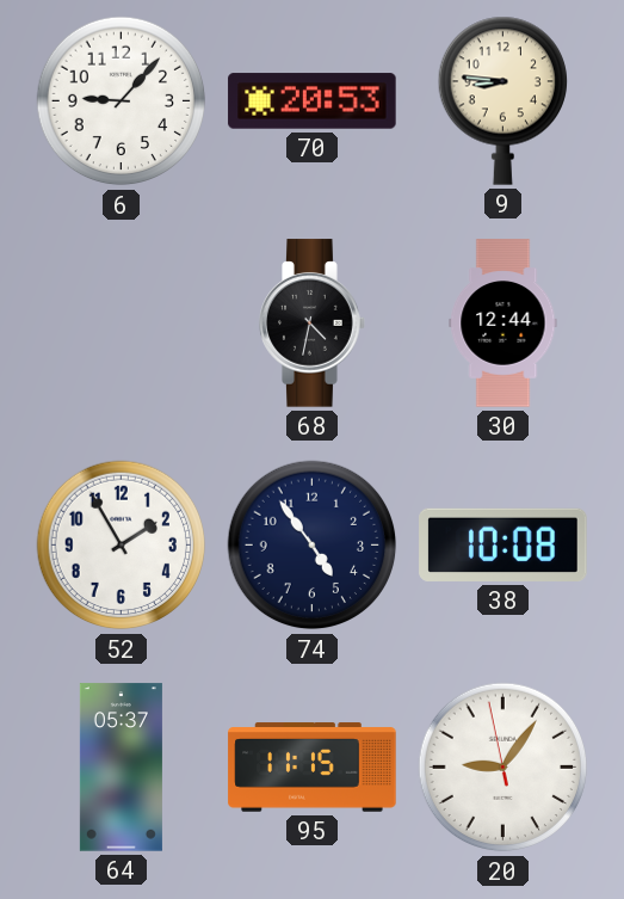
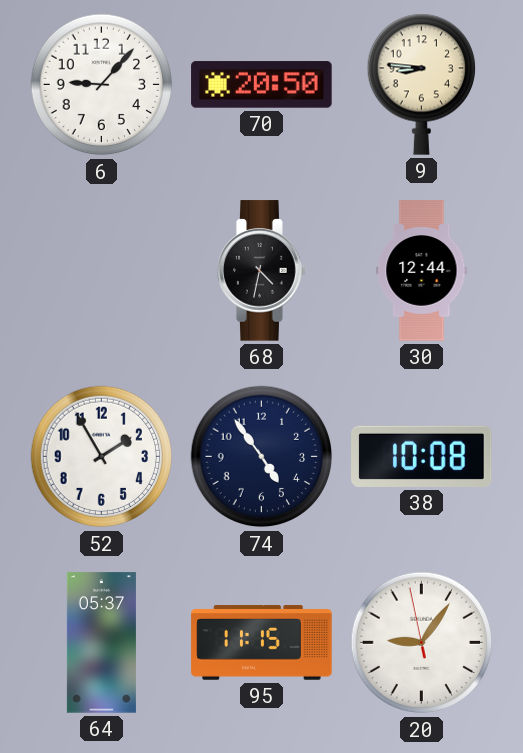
70: 20:53 -> 20:50
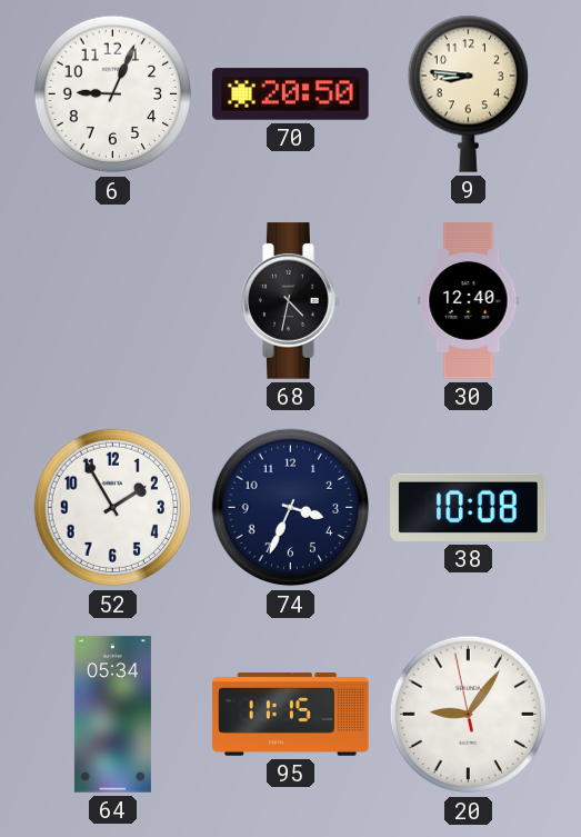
6: 9:07 -> 9:04
30: 12:44 -> 12:40
74: 4:54 -> 3:34
64: 05:37 -> 05:34
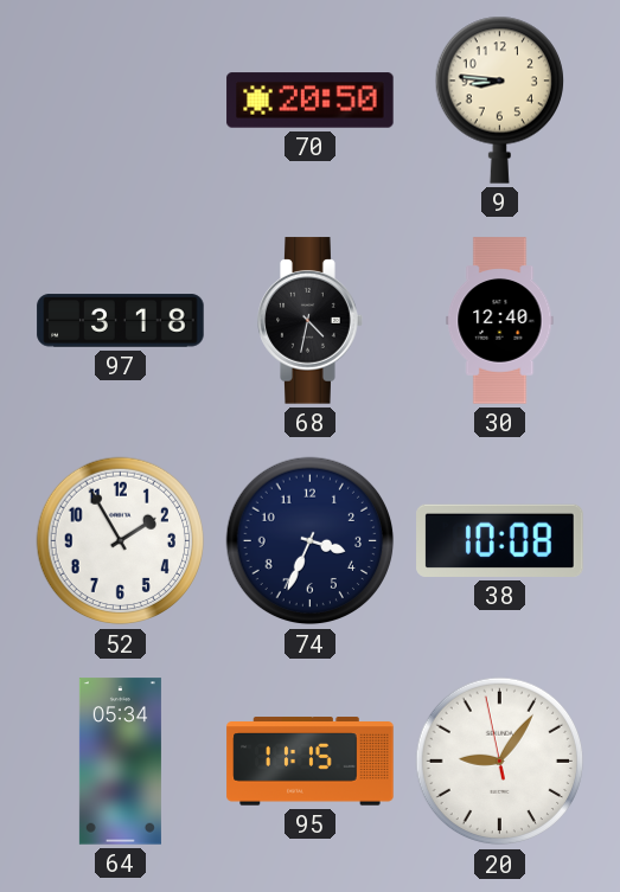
6: 9:04 -> none
97: none -> 3:18
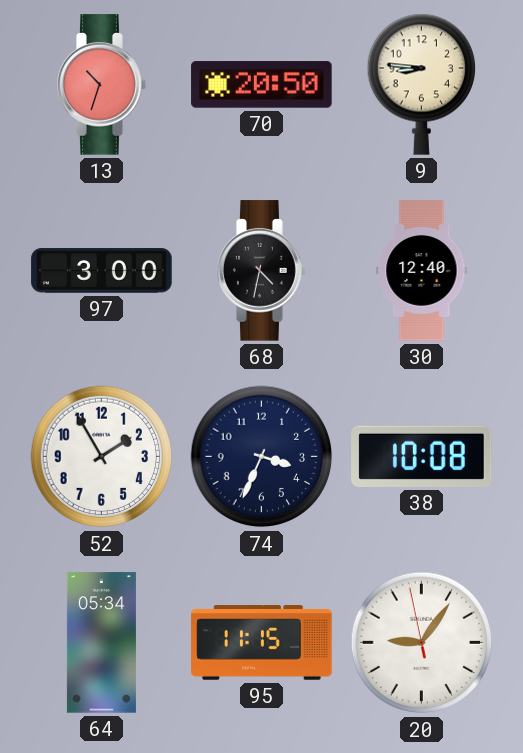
13: none -> 10:33
97: 3:18 -> 3:00
